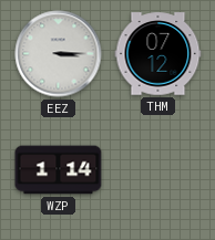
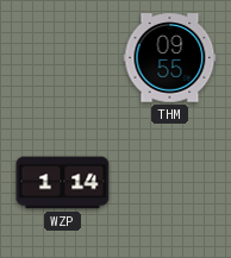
EEZ: 3:15 -> none
THM: 07:12 -> 09:55
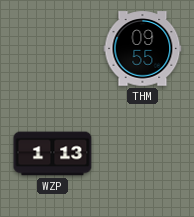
WZP: 1:14 -> 1:13
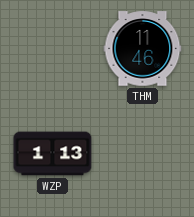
THM: 09:55 -> 11:46
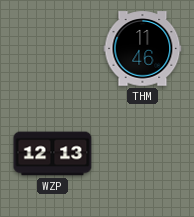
WZP: 1:13 -> 12:13
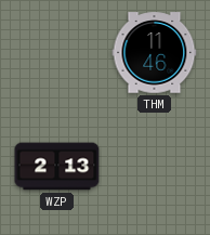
WZP: 12:13 -> 2:13
